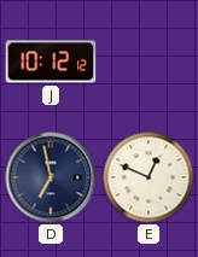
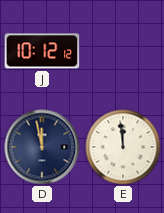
D: 6:58 -> 11:58
E: 12:49 -> 11:59
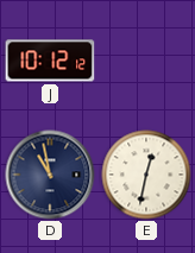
D: 11:58 -> 10:58
E: 11:59 -> 12:32
